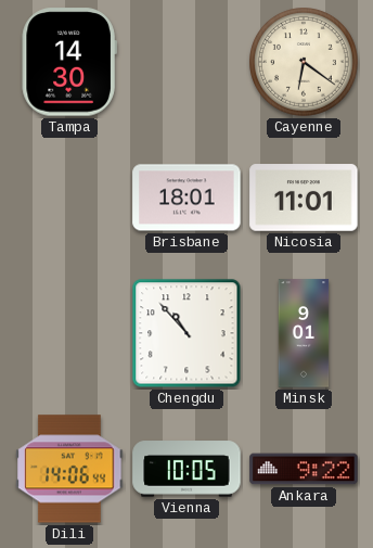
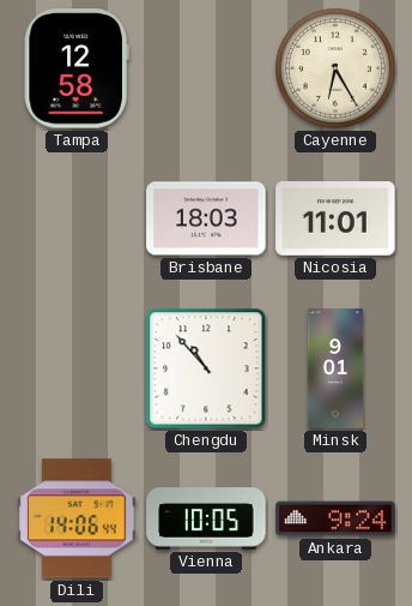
Tampa: 14:30 -> 12:58
Cayenne: 6:21 -> 6:25
Brisbane: 18:01 -> 18:03
Ankara: 9:22 -> 9:24
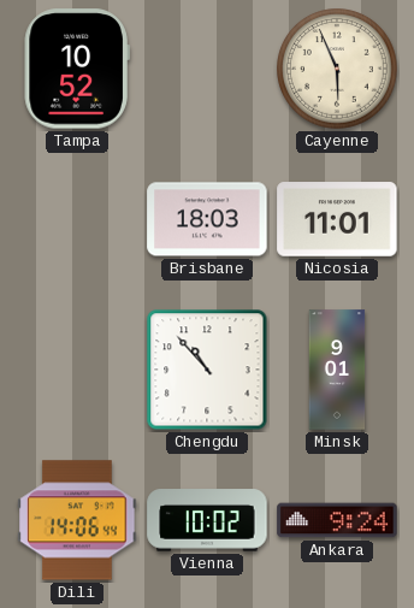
Tampa: 12:58 -> 10:52
Cayenne: 6:25 -> 5:56
Vienna: 10:05 -> 10:02
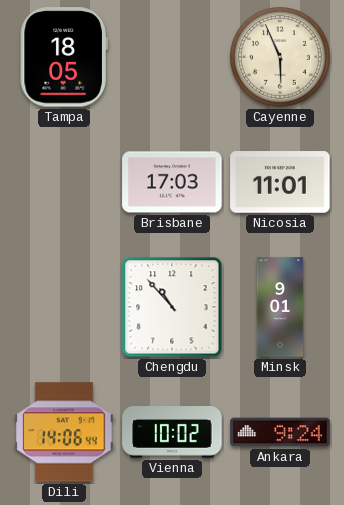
Tampa: 10:52 -> 18:05
Brisbane: 18:03 -> 17:03
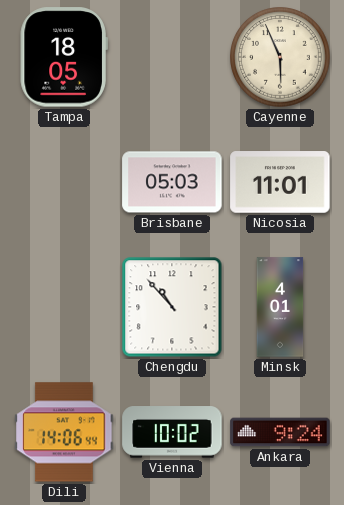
Brisbane: 17:03 -> 05:03
Minsk: 9:01 -> 4:01
